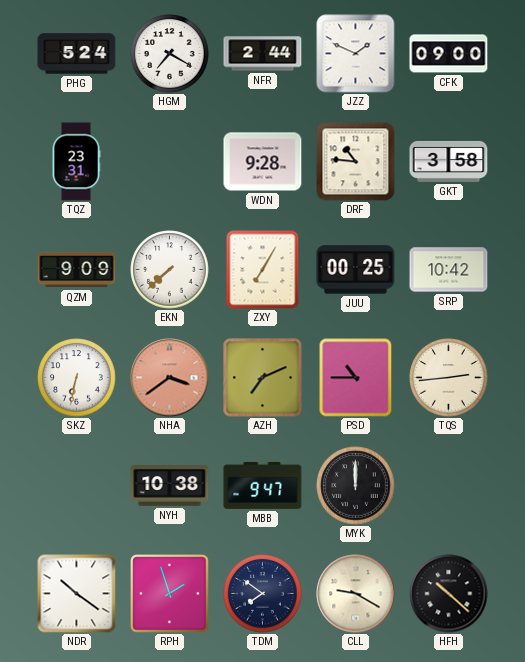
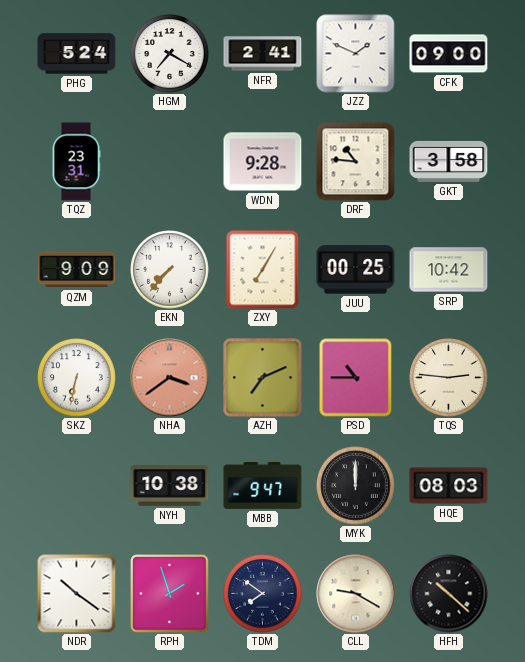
NFR: 2:44 -> 2:41
EKN: 7:38 -> 7:37
TQS: 2:44 -> 2:46
HQE: none -> 08:03
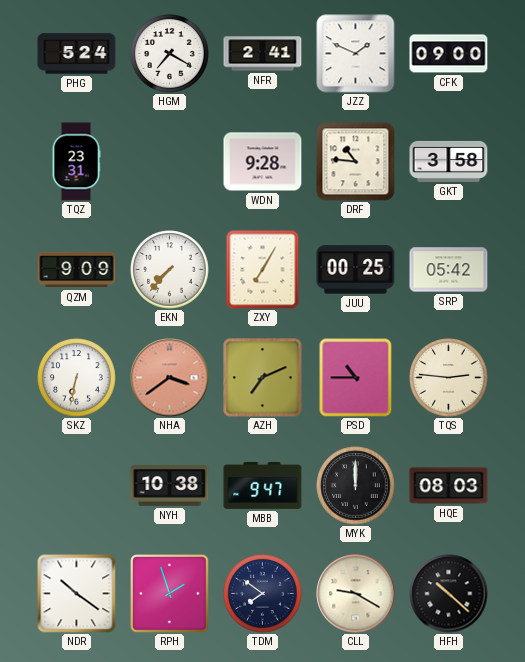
SRP: 10:42 -> 05:42
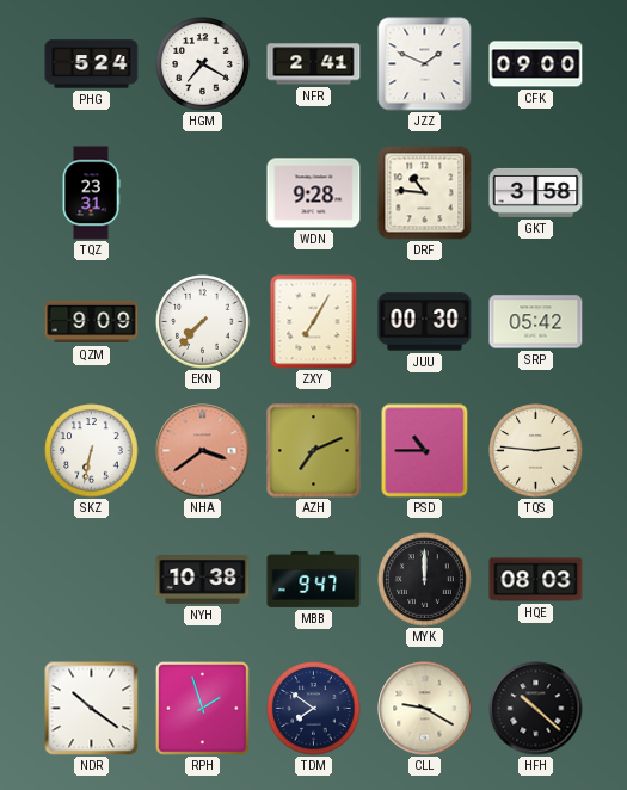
JUU: 00:25 -> 00:30
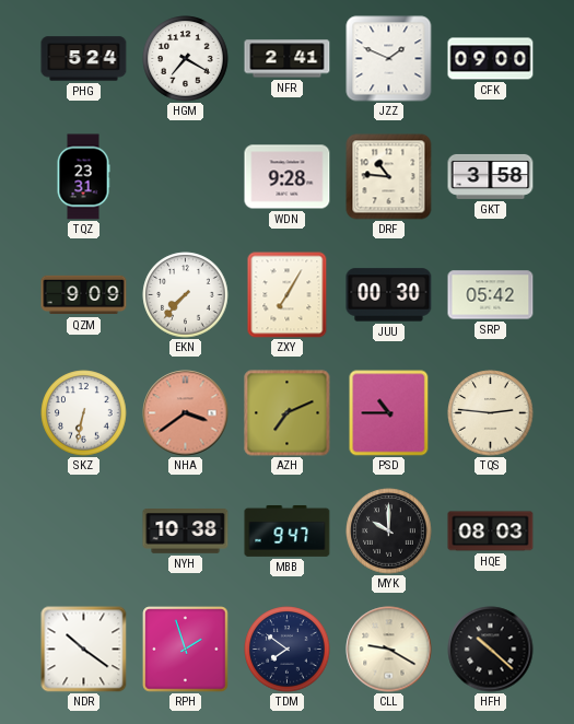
MYK: 12:00 -> 10:00
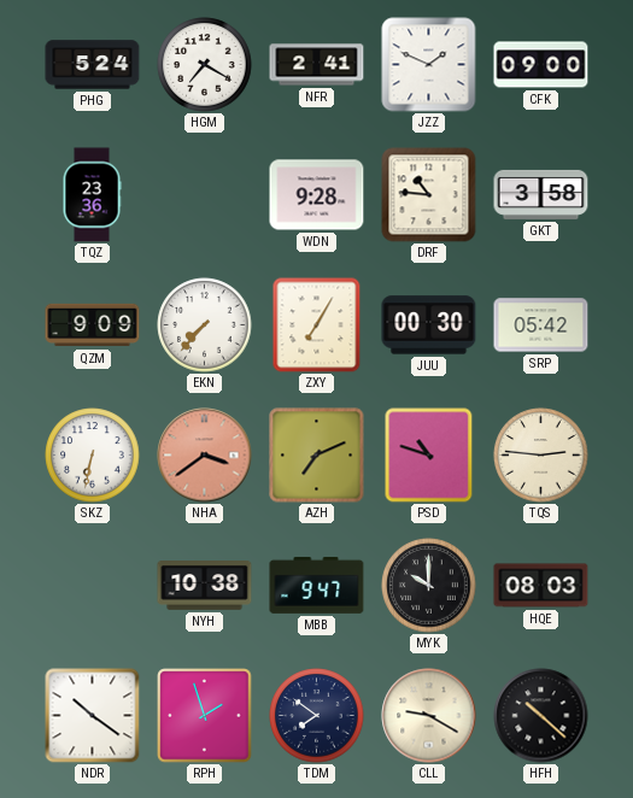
TQZ: 23:31 -> 23:36
PSD: 10:45 -> 10:48
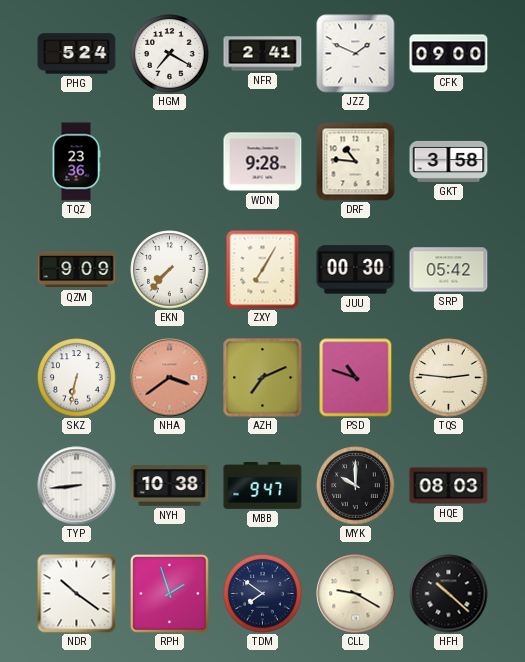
TYP: none -> 8:44
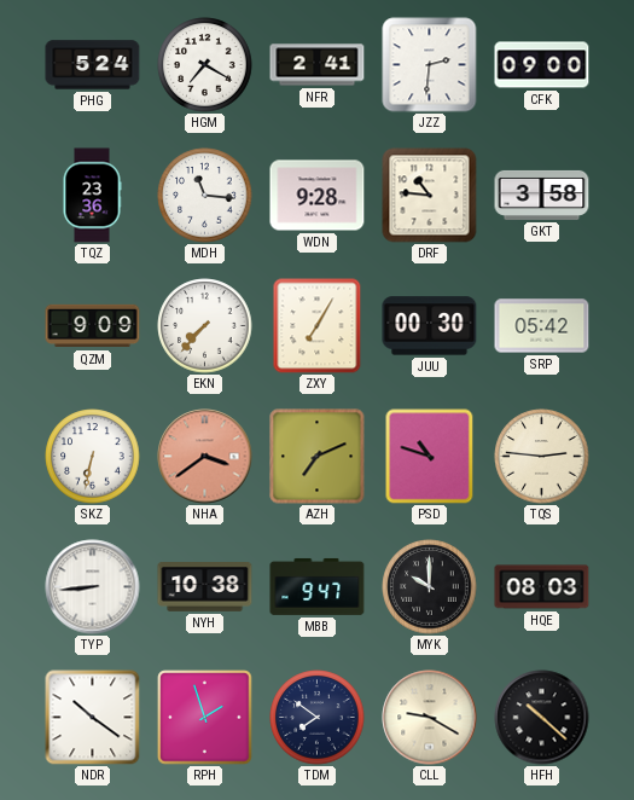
JZZ: 1:49 -> 2:31
MDH: none -> 11:16
